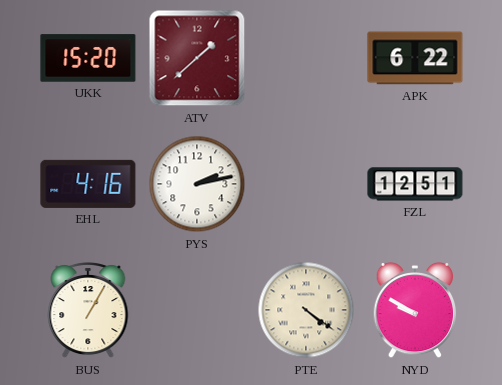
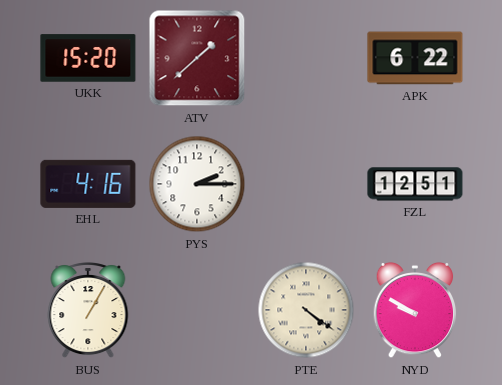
PYS: 2:13 -> 2:15
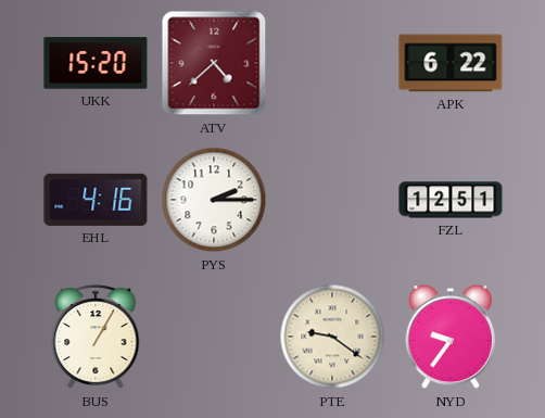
ATV: 1:38 -> 4:38
PTE: 4:21 -> 9:21
NYD: 9:50 -> 9:36
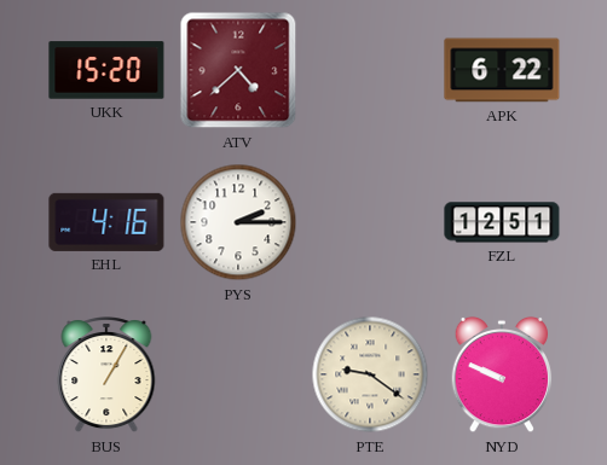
NYD: 9:36 -> 9:49
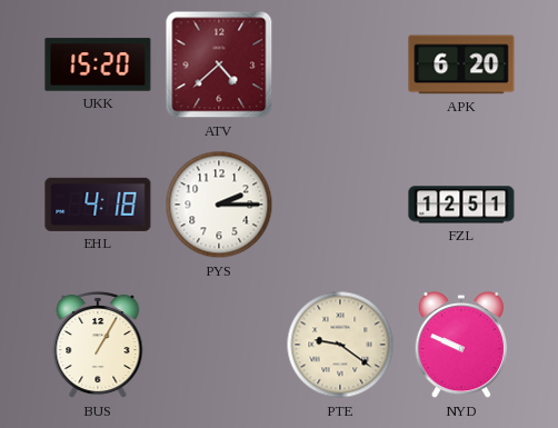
APK: 6:22 -> 6:20
EHL: 4:16 -> 4:18
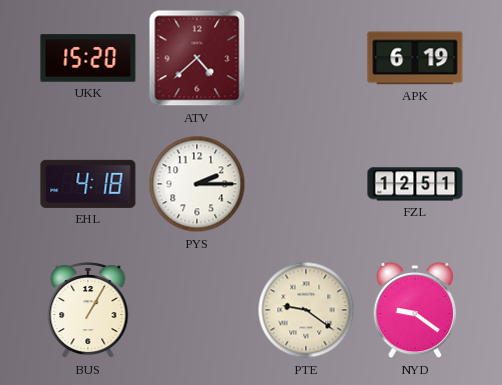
APK: 6:20 -> 6:19
NYD: 9:49 -> 9:21
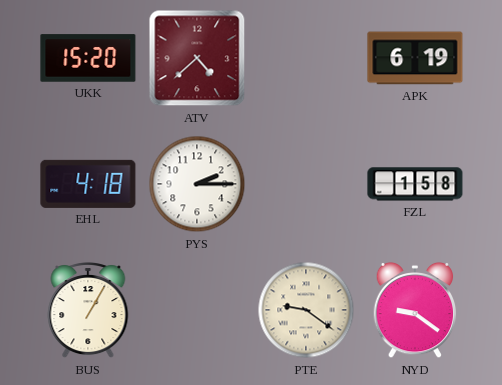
FZL: 12:51 -> 1:58
